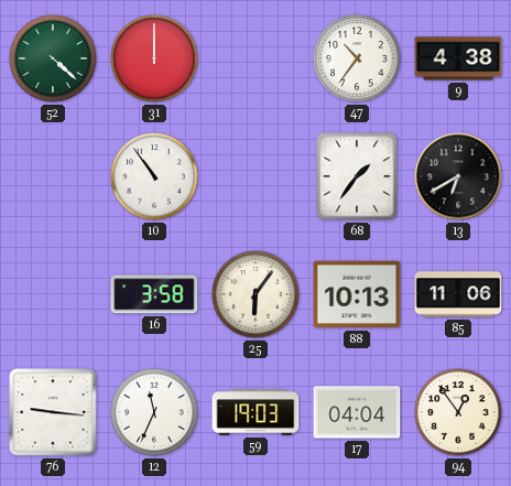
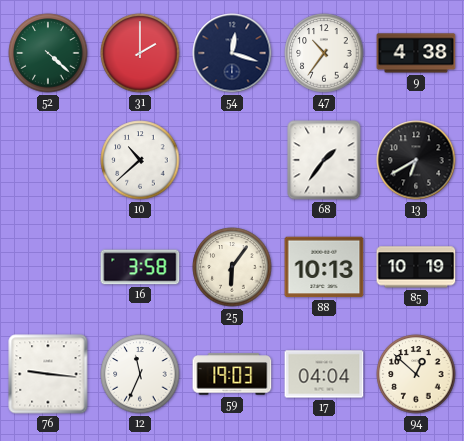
31: 12:00 -> 2:00
54: none -> 12:18
10: 10:54 -> 10:38
85: 11:06 -> 10:19
94: 12:54 -> 12:52
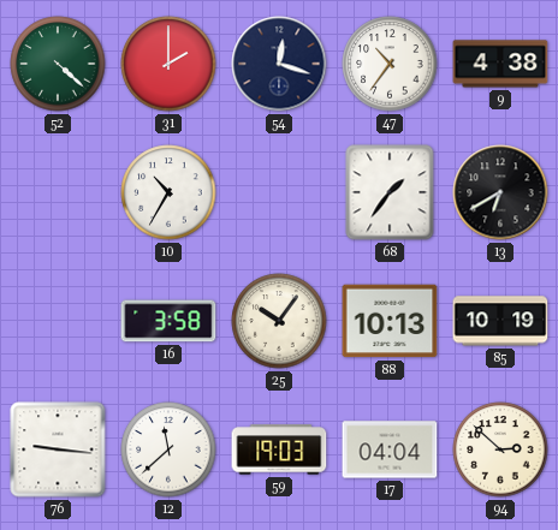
10: 10:38 -> 10:35
25: 6:06 -> 10:06
12: 11:34 -> 11:38
94: 12:52 -> 2:52
